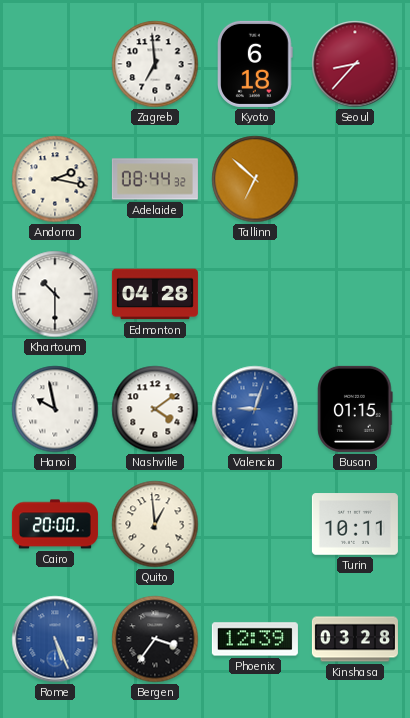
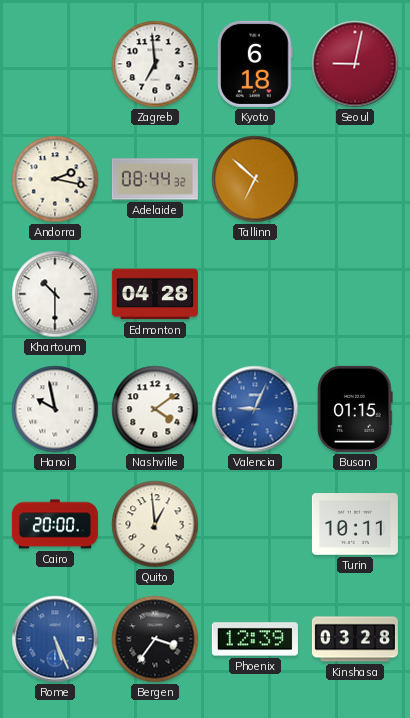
Seoul: 8:37 -> 9:02
Valencia: 9:03 -> 9:04
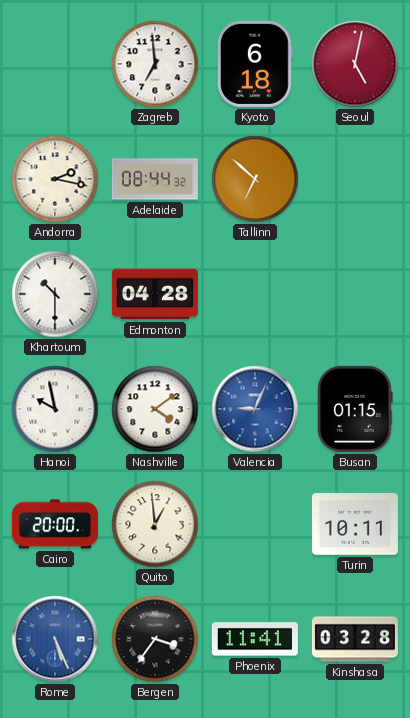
Seoul: 9:02 -> 5:02
Phoenix: 12:39 -> 11:41
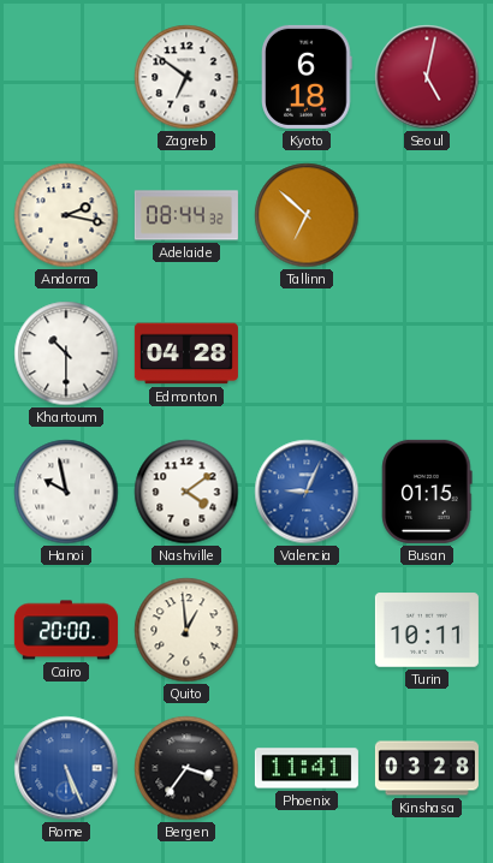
Zagreb: 6:59 -> 6:51
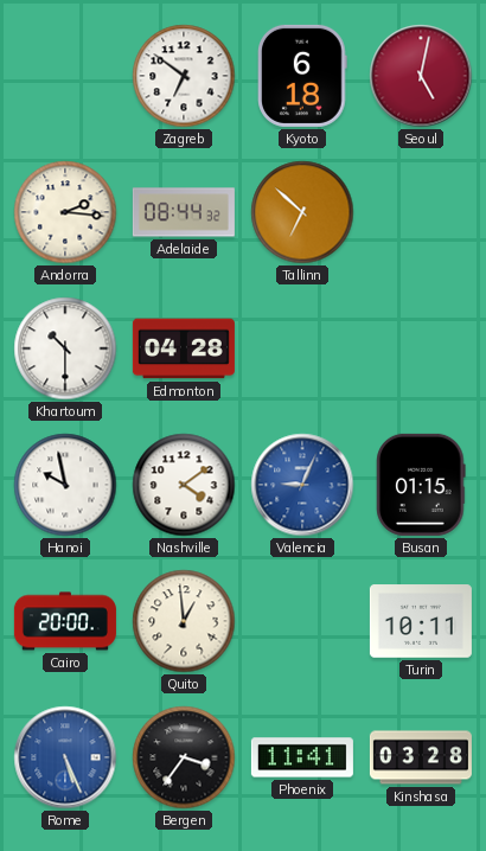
Andorra: 2:17 -> 2:16
